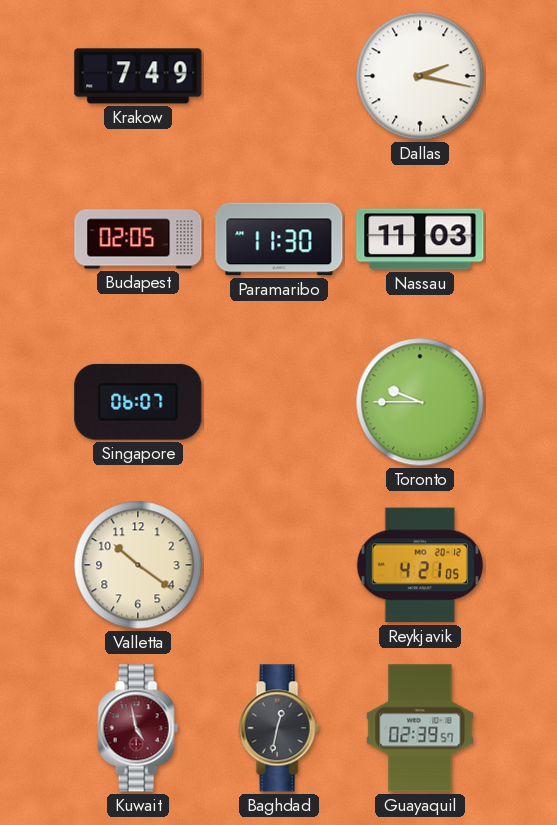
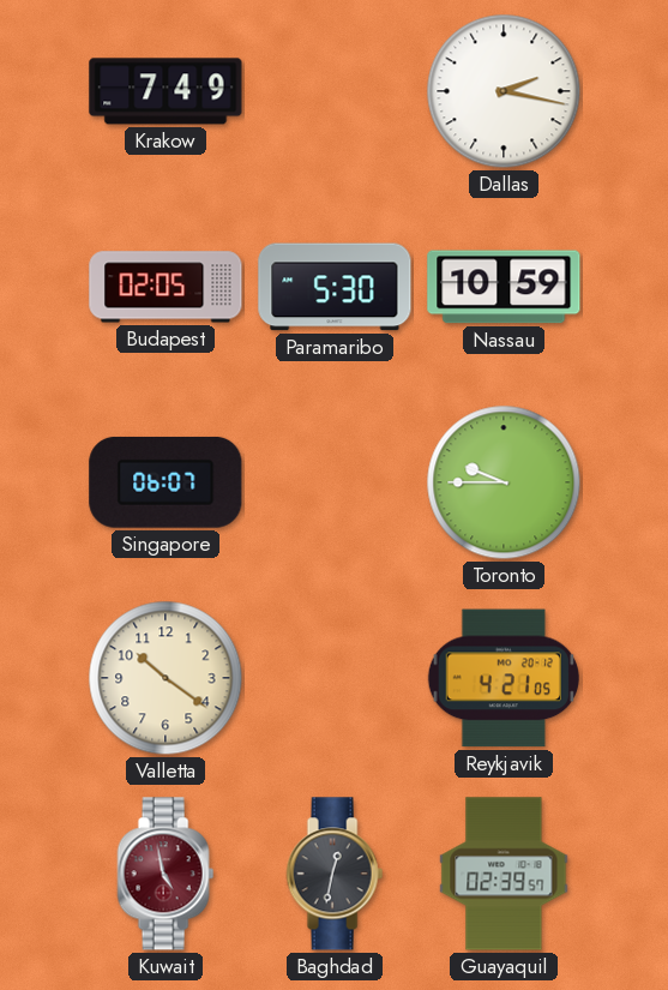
Paramaribo: 11:30 -> 5:30
Nassau: 11:03 -> 10:59
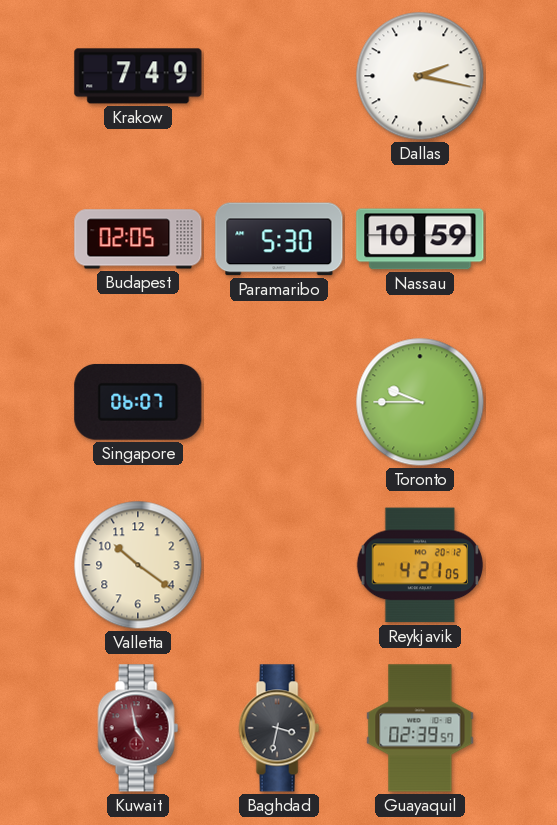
Baghdad: 12:32 -> 3:32
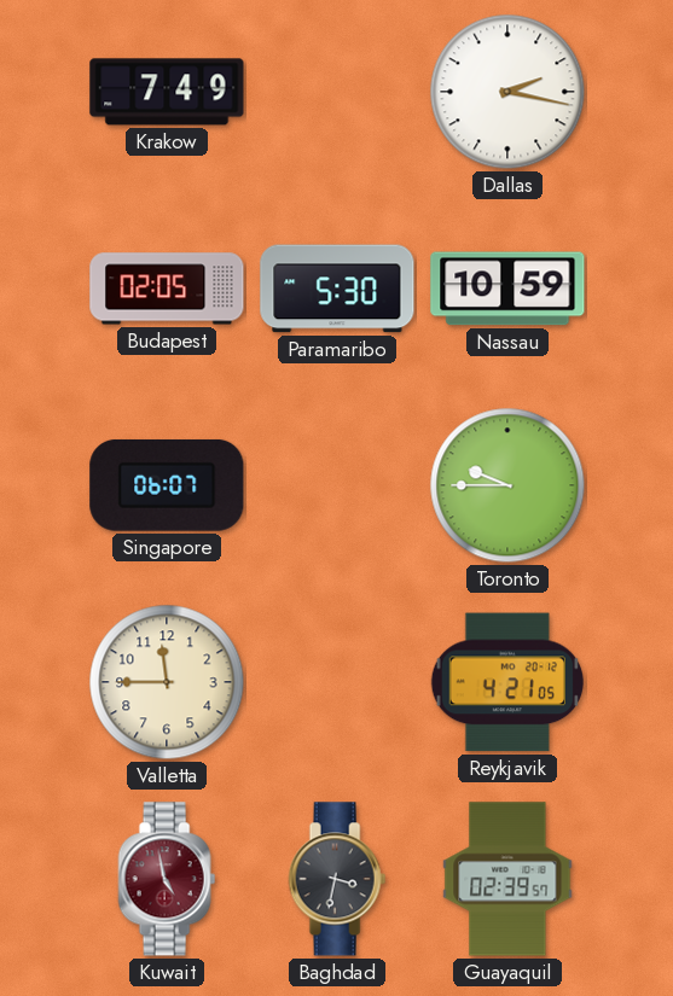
Valletta: 10:21 -> 11:45
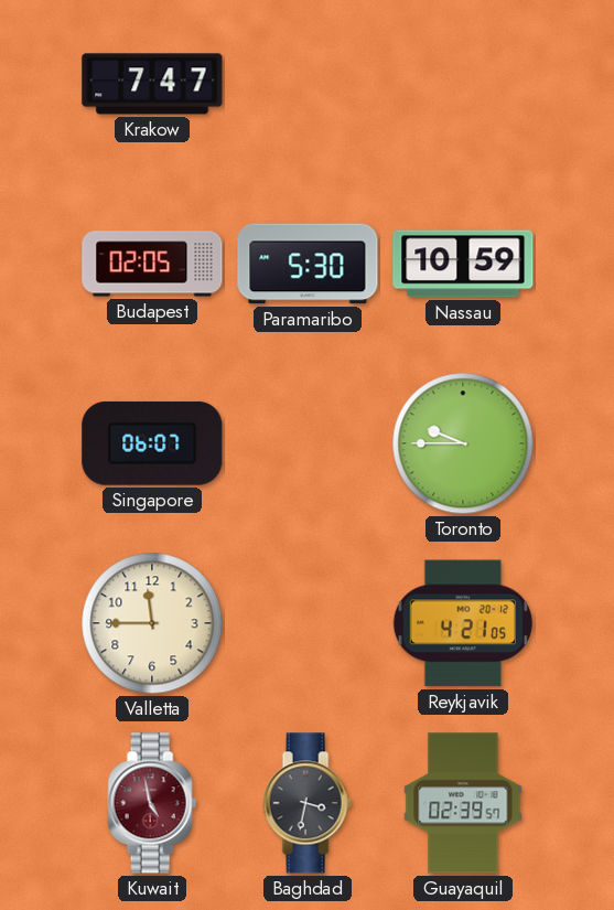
Krakow: 7:49 -> 7:47
Dallas: 2:17 -> none
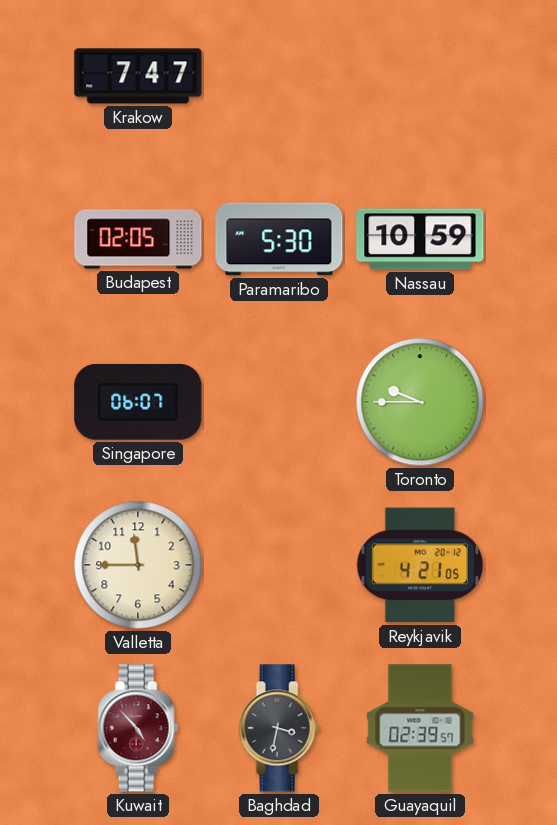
Kuwait: 4:58 -> 4:53
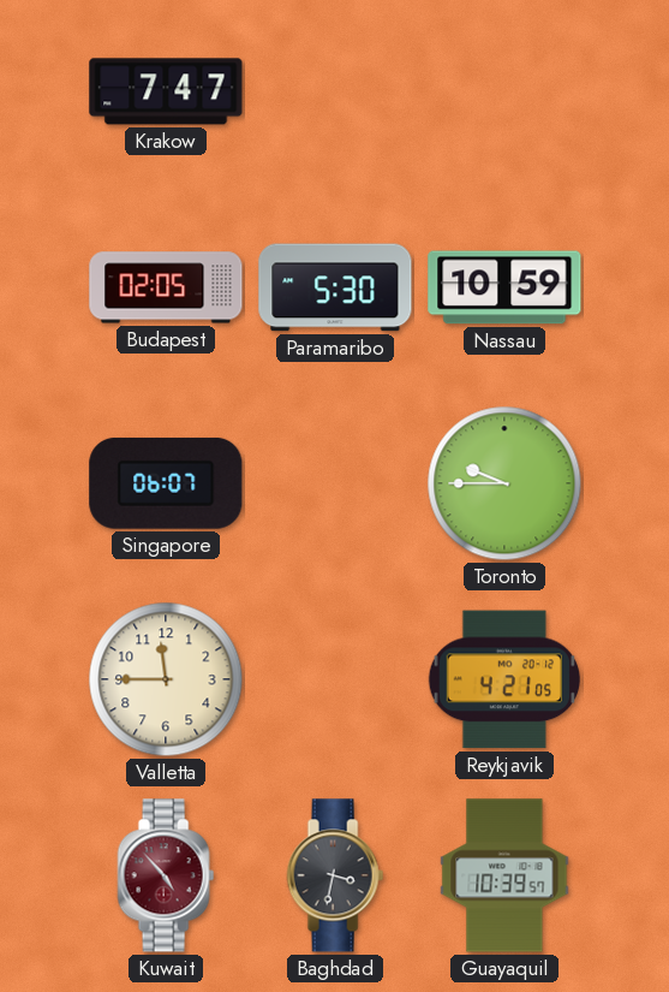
Guayaquil: 02:39 -> 10:39
